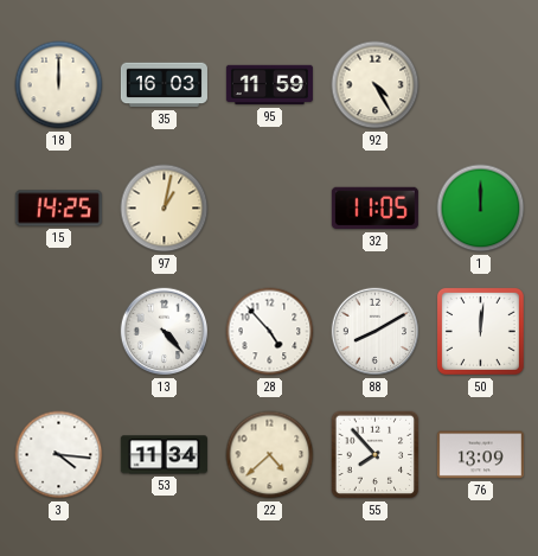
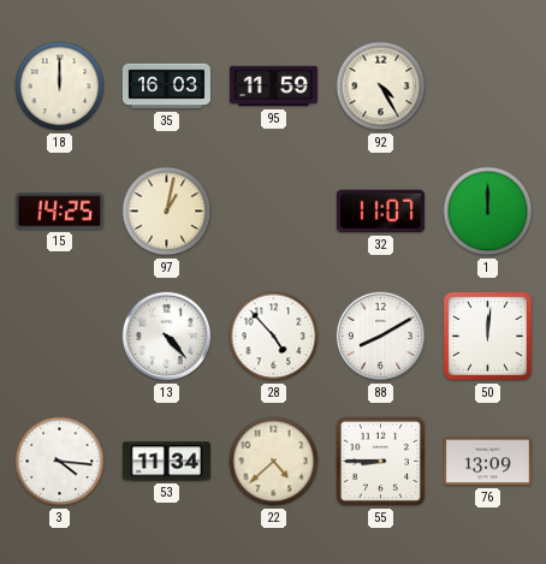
32: 11:05 -> 11:07
55: 7:53 -> 8:45
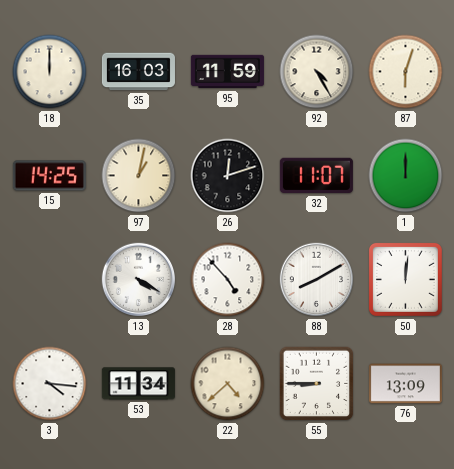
87: none -> 6:03
26: none -> 12:12
13: 4:23 -> 4:20
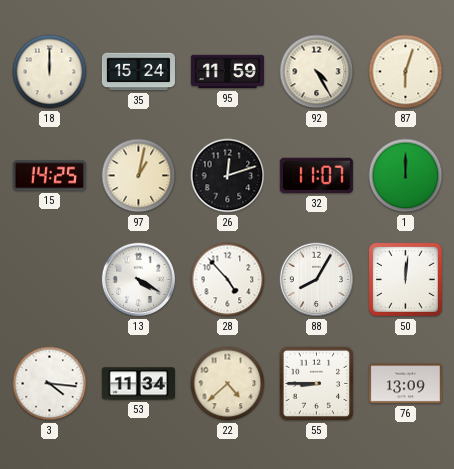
35: 16:03 -> 15:24
88: 8:10 -> 8:05
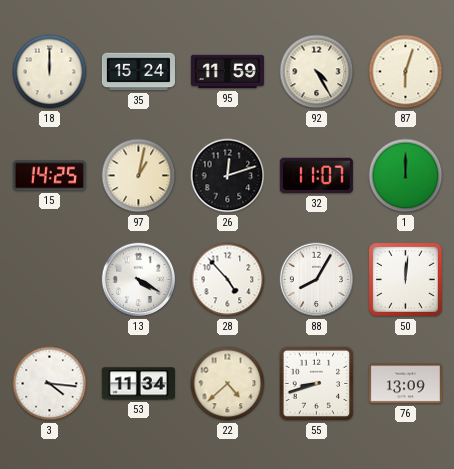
55: 8:45 -> 8:42
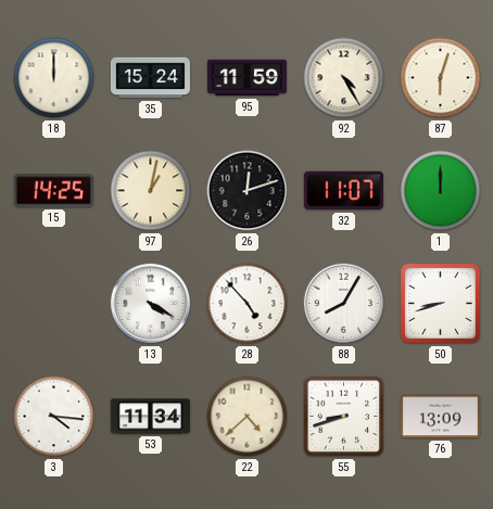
50: 12:01 -> 8:42
